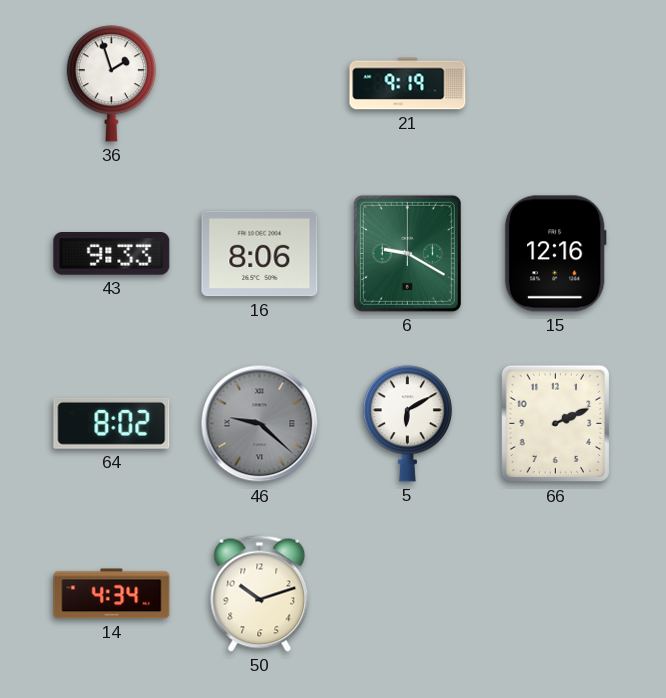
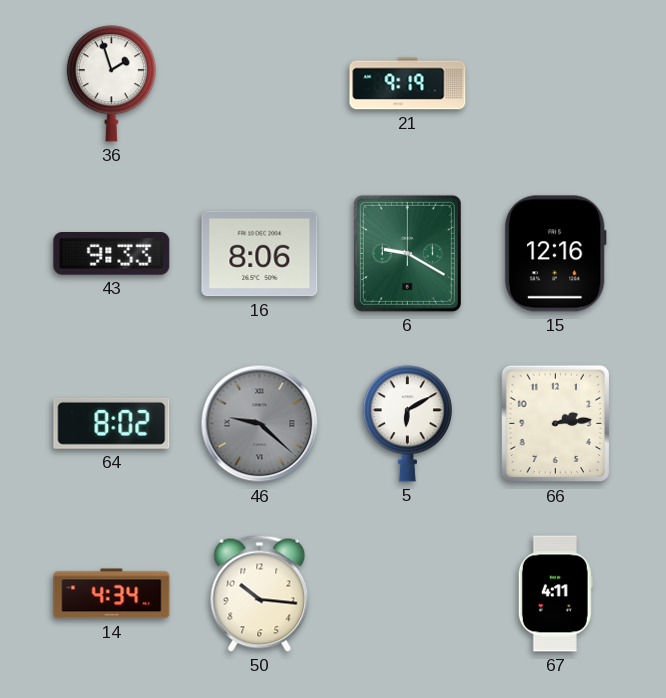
66: 2:11 -> 2:14
50: 10:12 -> 10:16
67: none -> 4:11
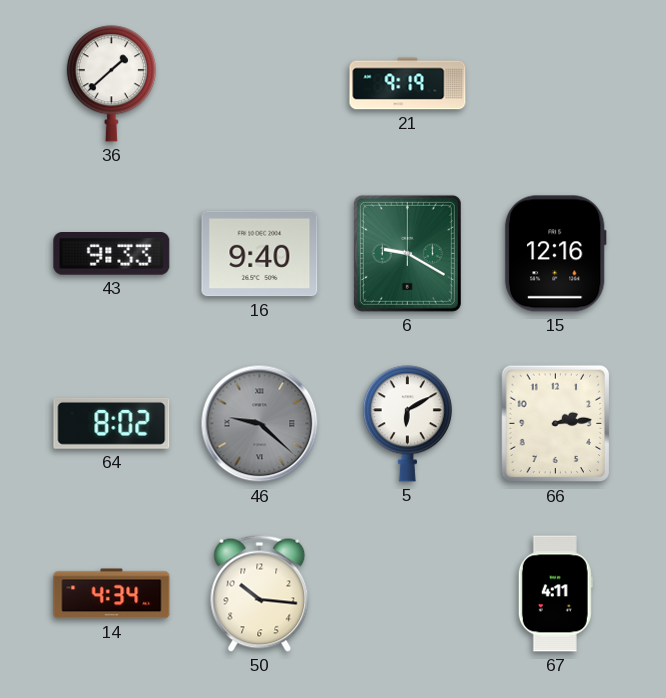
36: 1:57 -> 1:38
16: 8:06 -> 9:40
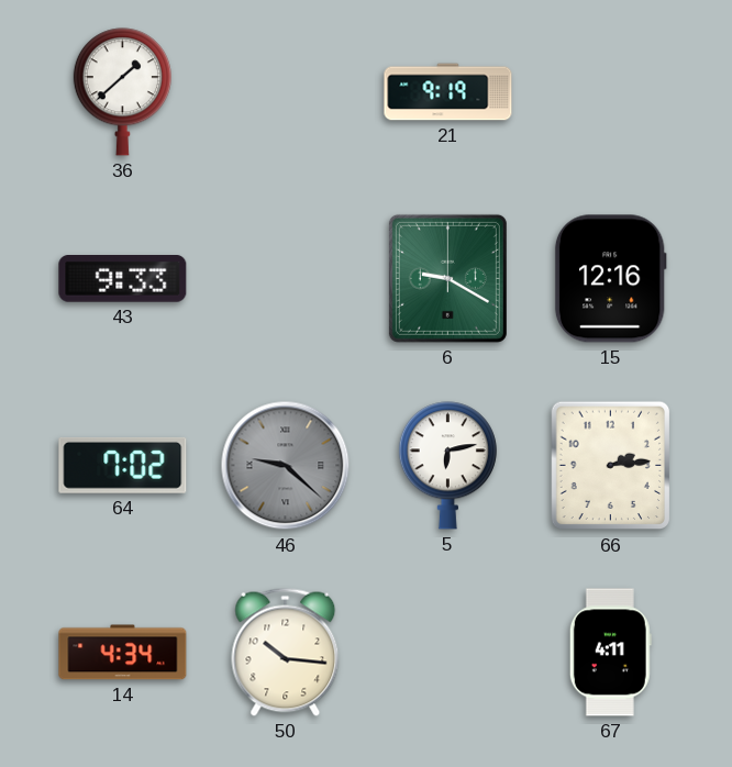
16: 9:40 -> none
64: 8:02 -> 7:02
5: 6:10 -> 6:13
